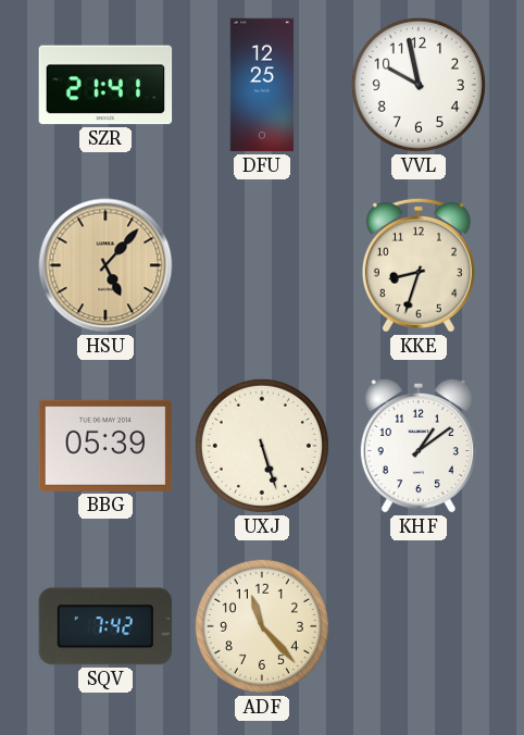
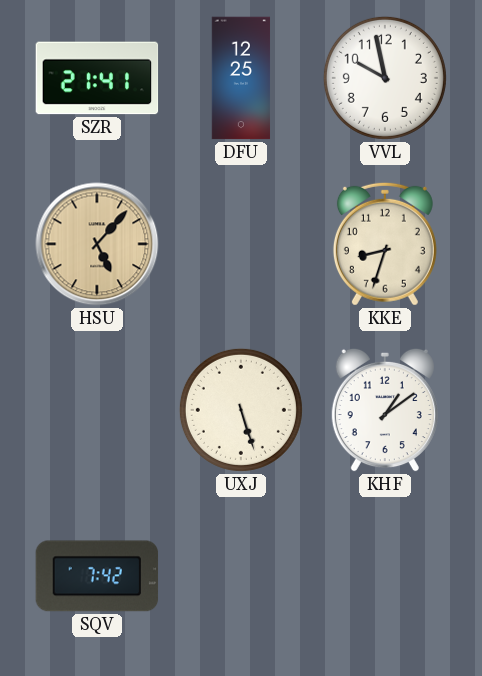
BBG: 05:39 -> none
ADF: 11:23 -> none
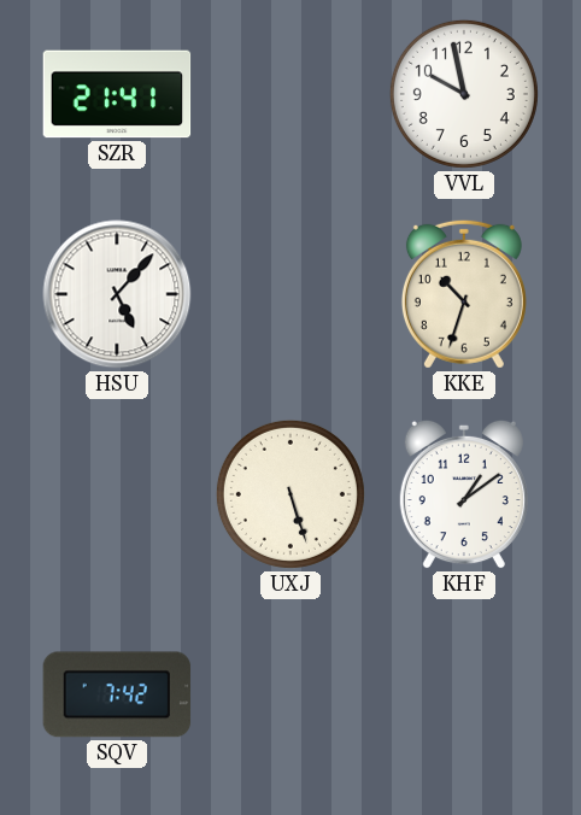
DFU: 12:25 -> none
HSU dial: champagne -> white
KKE: 8:33 -> 10:33
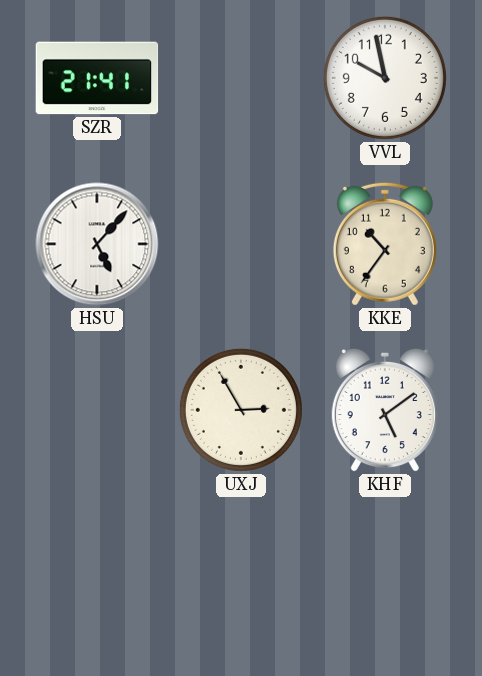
KKE: 10:33 -> 10:36
UXJ: 5:27 -> 2:55
KHF: 1:09 -> 5:09
SQV: 7:42 -> none
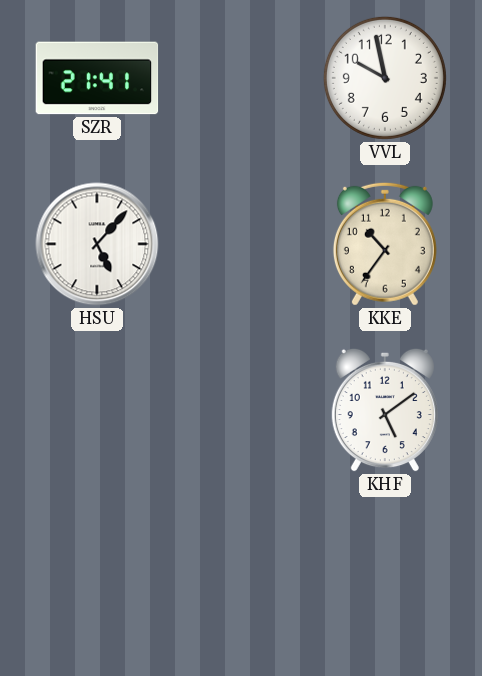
UXJ: 2:55 -> none
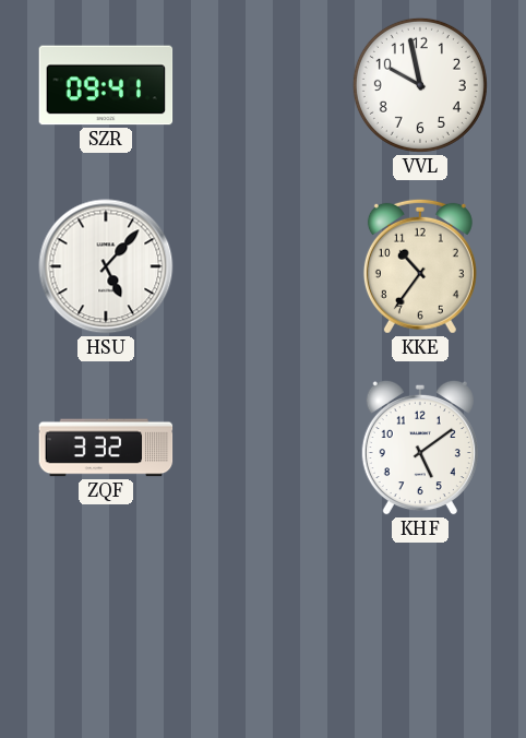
SZR: 21:41 -> 09:41
ZQF: none -> 3:32
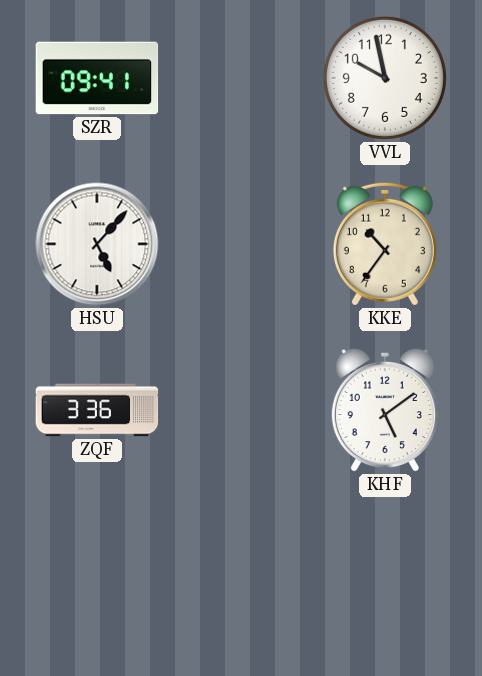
ZQF: 3:32 -> 3:36
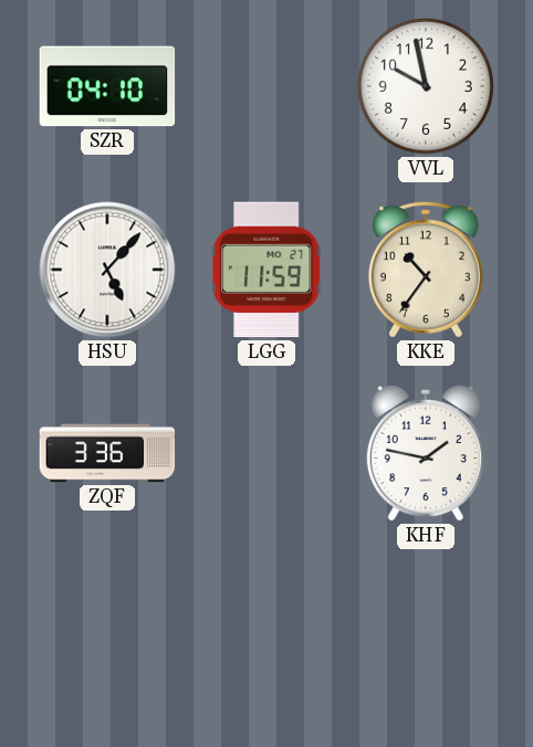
SZR: 09:41 -> 04:10
LGG: none -> 11:59
KHF: 5:09 -> 1:47
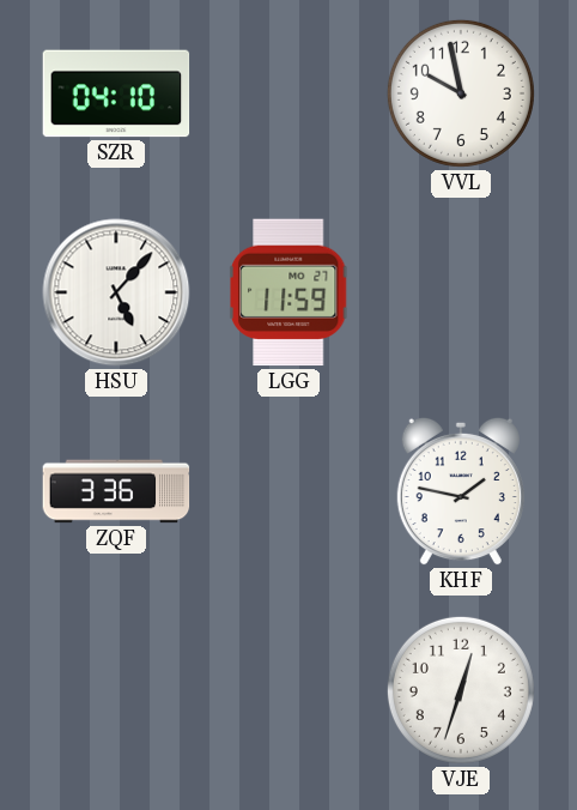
KKE: 10:36 -> none
VJE: none -> 12:33
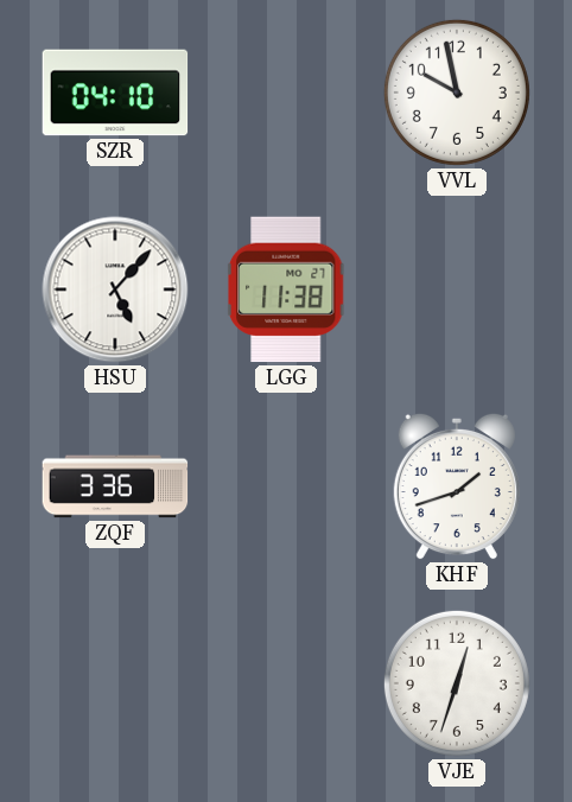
LGG: 11:59 -> 11:38
KHF: 1:47 -> 1:42
